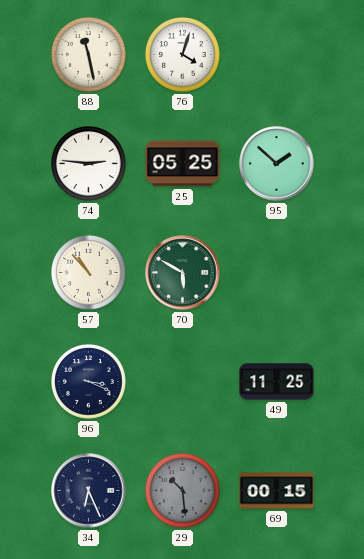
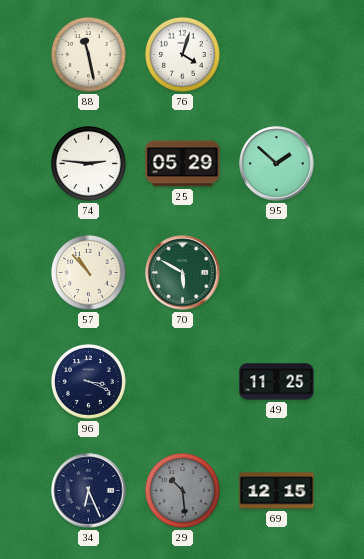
25: 05:25 -> 05:29
69: 00:15 -> 12:15
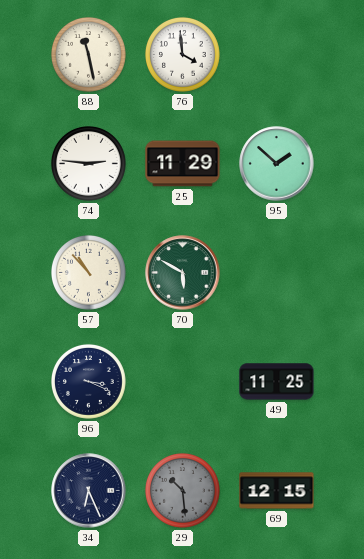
76: 4:03 -> 3:59
25: 05:29 -> 11:29
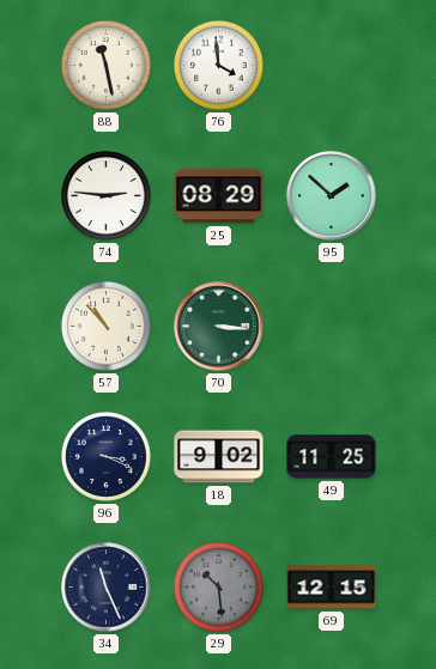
25: 11:29 -> 08:29
70: 5:50 -> 3:16
18: none -> 9:02
34: 6:26 -> 11:26
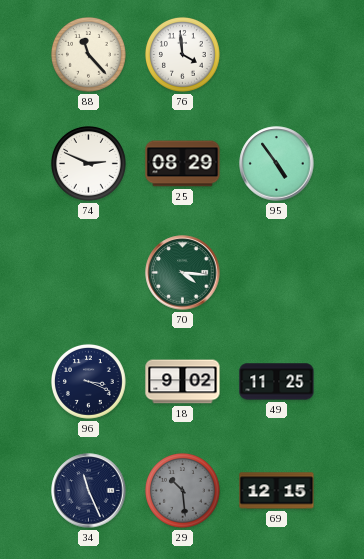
88: 11:28 -> 11:23
74: 2:46 -> 2:49
95: 1:52 -> 4:54
57: 10:53 -> none
70: 3:16 -> 4:16
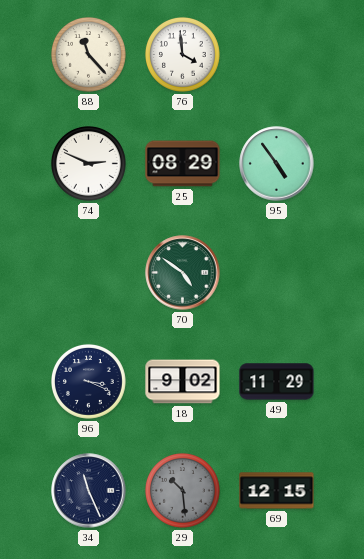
70: 4:16 -> 4:51
49: 11:25 -> 11:29
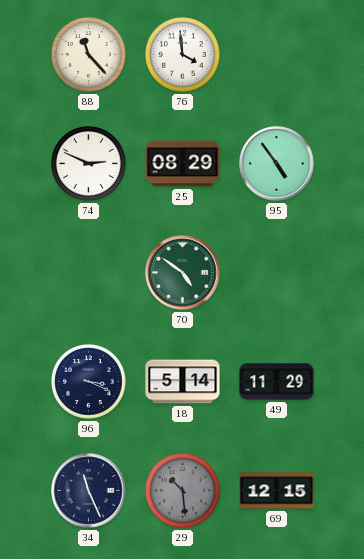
18: 9:02 -> 5:14
